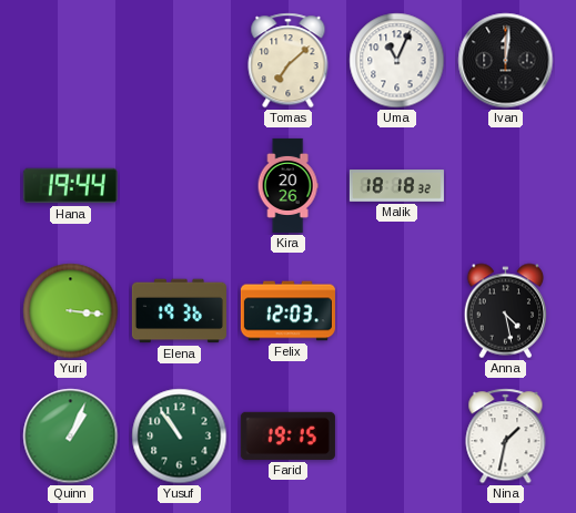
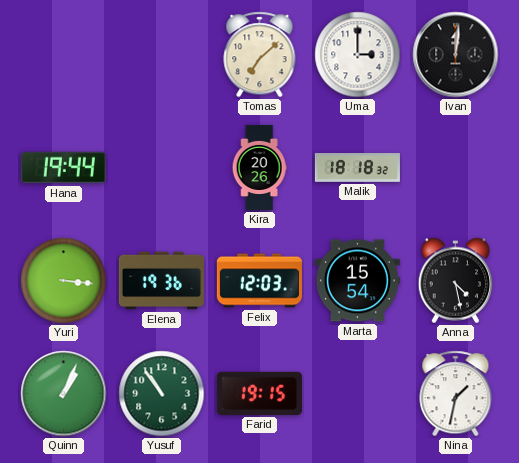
Uma: 11:04 -> 3:00
Marta: none -> 15:54
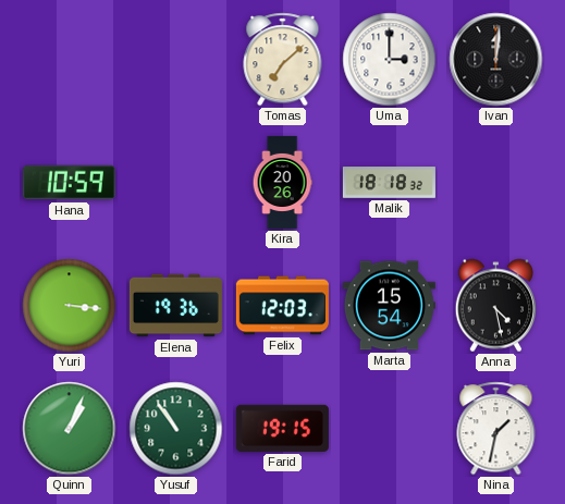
Hana: 19:44 -> 10:59
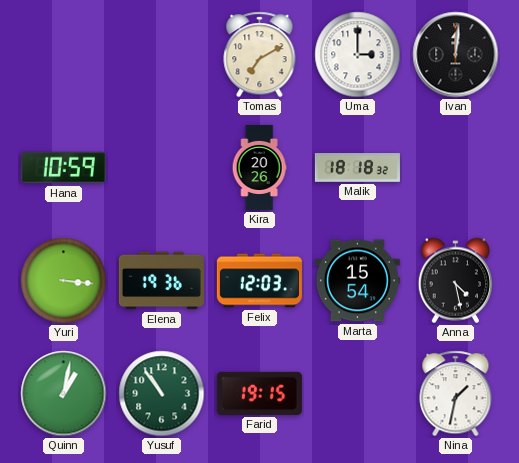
Tomas: 7:08 -> 7:10
Quinn: 1:04 -> 1:02
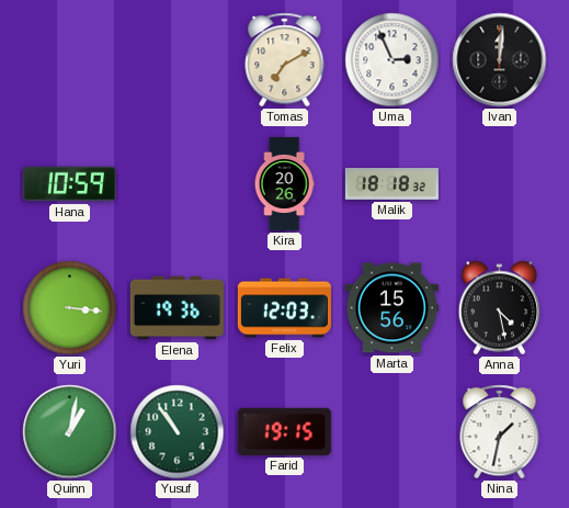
Uma: 3:00 -> 2:56
Marta: 15:54 -> 15:56
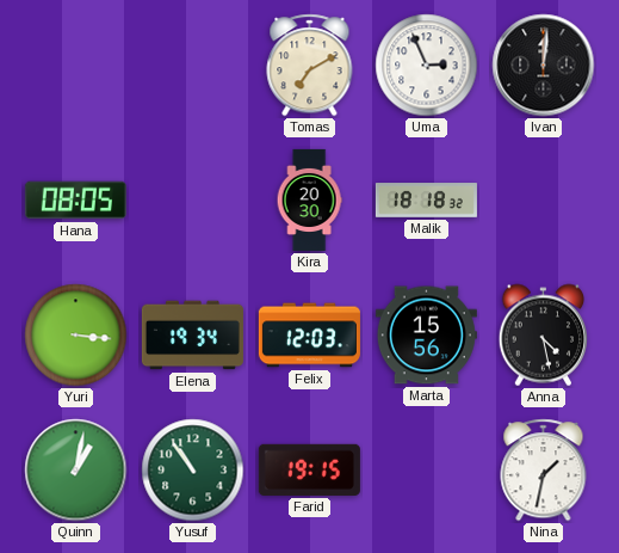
Hana: 10:59 -> 08:05
Kira: 20:26 -> 20:30
Elena: 19:36 -> 19:34
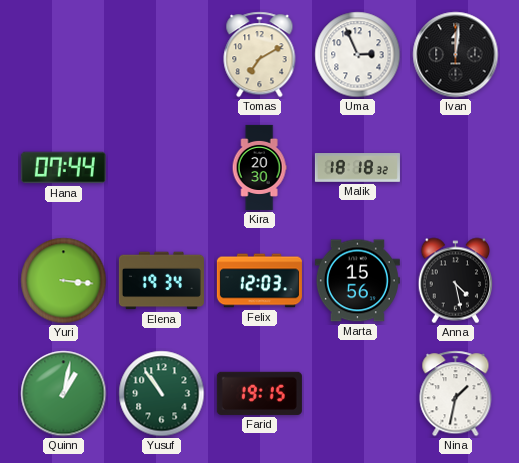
Hana: 08:05 -> 07:44
